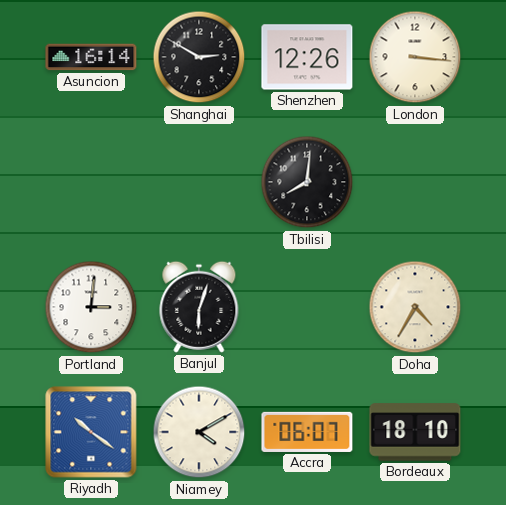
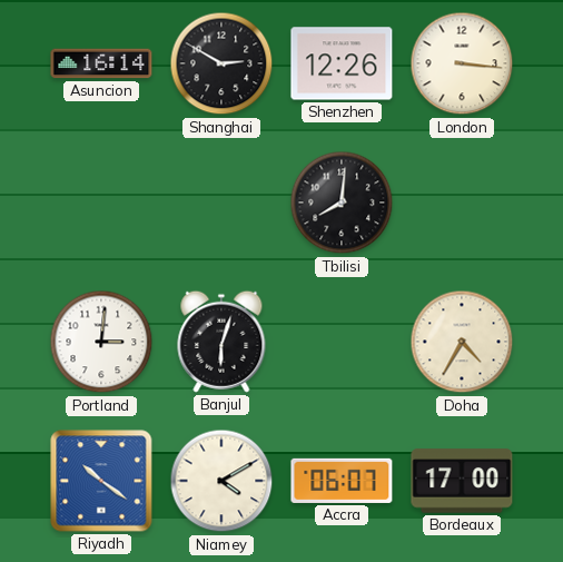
Bordeaux: 18:10 -> 17:00
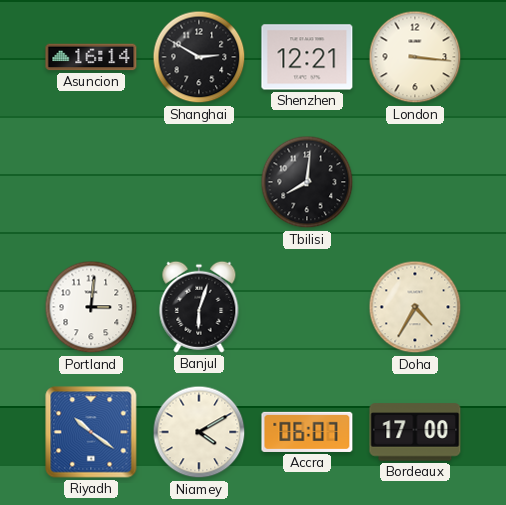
Shenzhen: 12:26 -> 12:21
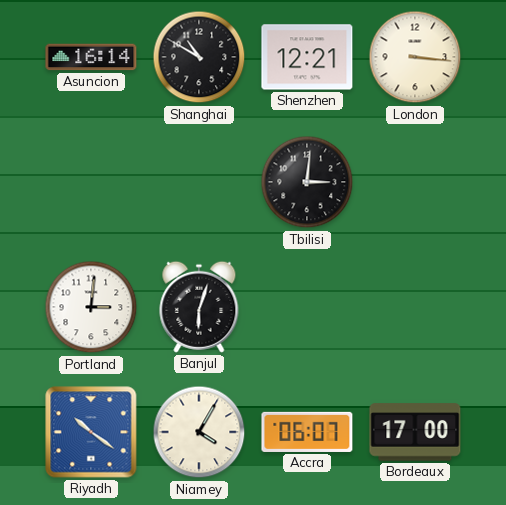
Shanghai: 2:50 -> 10:50
Tbilisi: 8:01 -> 3:01
Doha: 4:35 -> none
Niamey: 4:10 -> 4:05
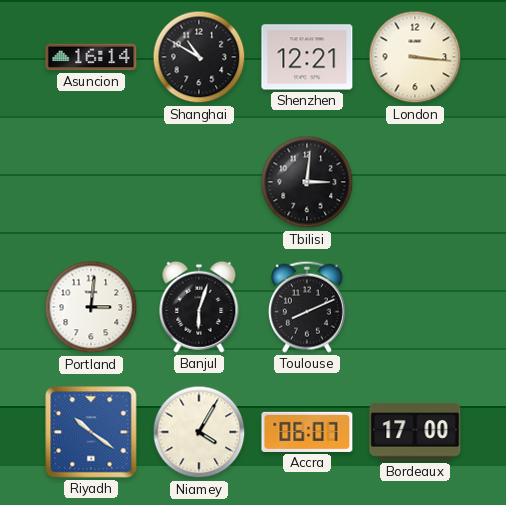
Toulouse: none -> 8:11
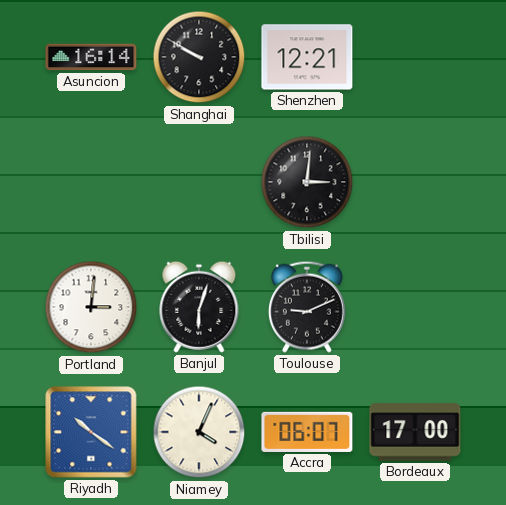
Shanghai: 10:50 -> 9:50
London: 3:16 -> none
Toulouse: 8:11 -> 9:11
Niamey: 4:05 -> 4:04
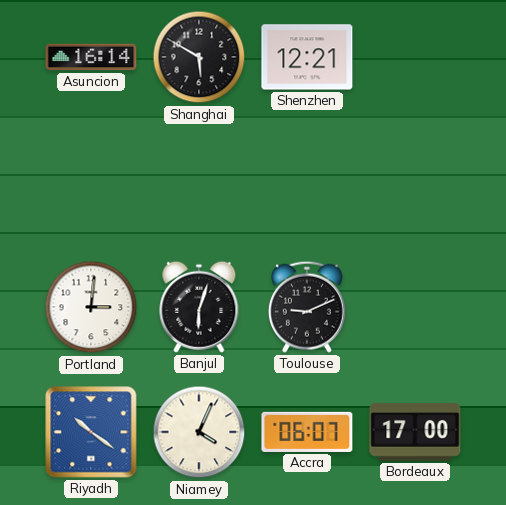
Shanghai: 9:50 -> 5:50
Tbilisi: 3:01 -> none
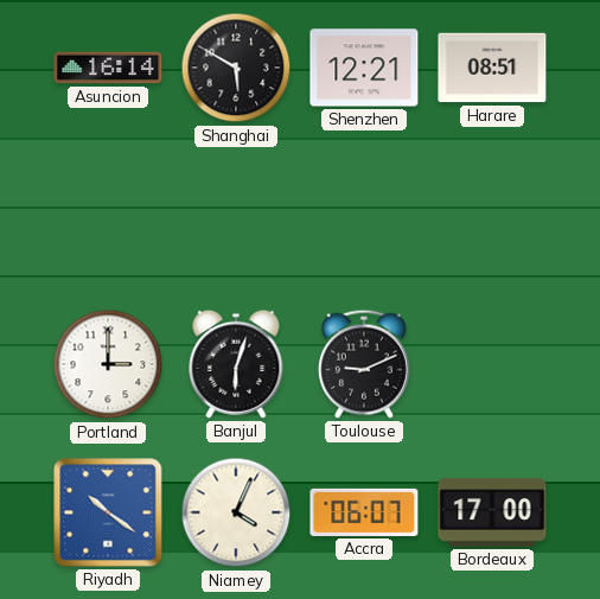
Harare: none -> 08:51
Portland: 3:01 -> 3:00
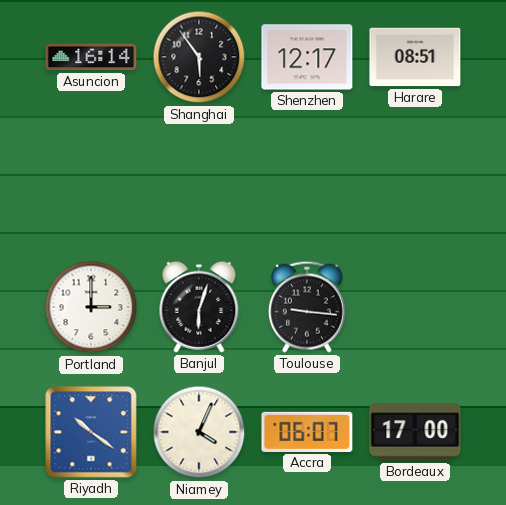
Shanghai: 5:50 -> 5:54
Shenzhen: 12:21 -> 12:17
Toulouse: 9:11 -> 9:16
